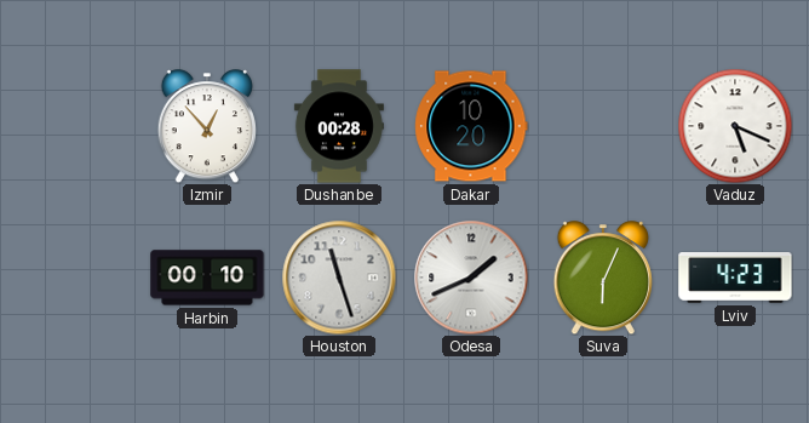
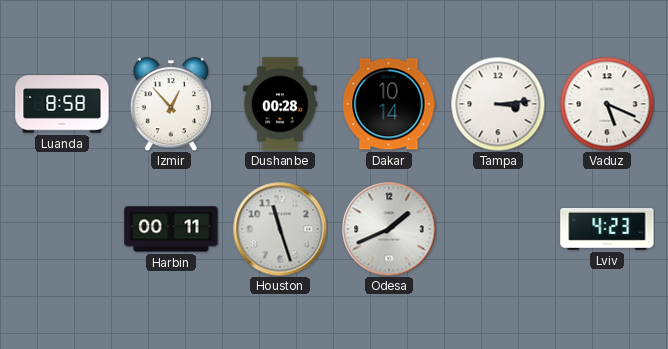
Luanda: none -> 8:58
Dakar: 10:20 -> 10:14
Tampa: none -> 3:14
Harbin: 00:10 -> 00:11
Suva: 6:04 -> none
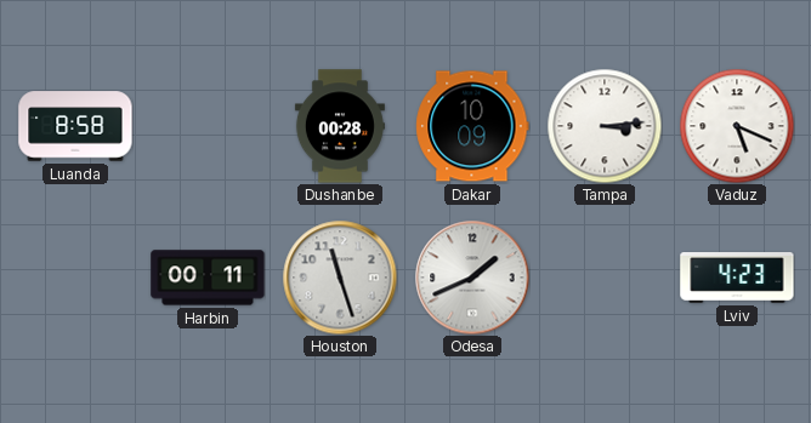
Izmir: 12:53 -> none
Dakar: 10:14 -> 10:09
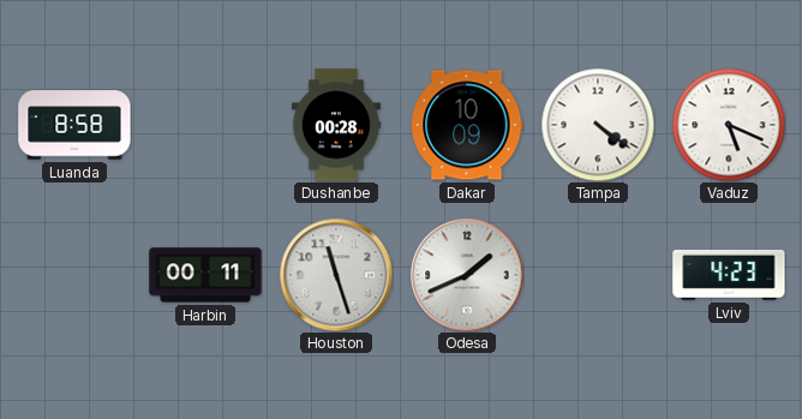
Tampa: 3:14 -> 4:21
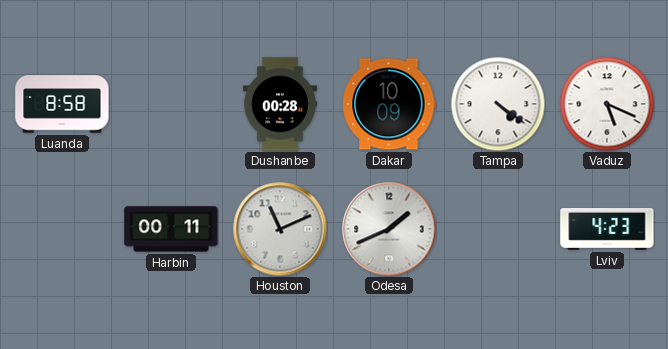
Houston: 11:27 -> 11:11
